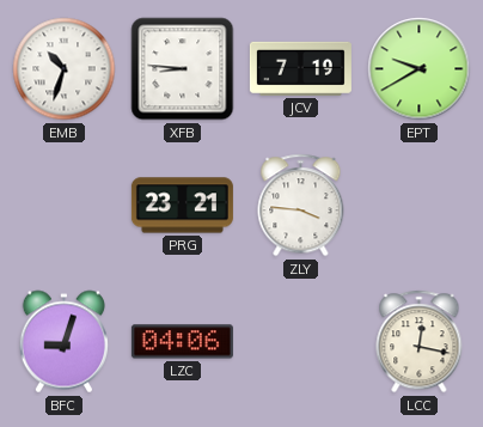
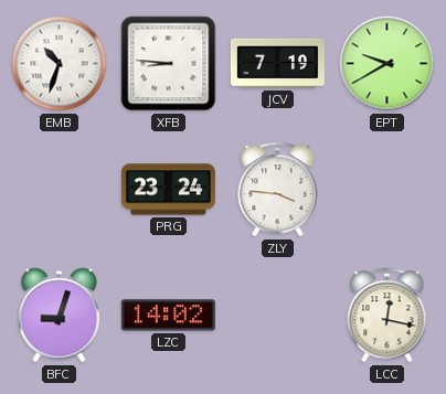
PRG: 23:21 -> 23:24
LZC: 04:06 -> 14:02
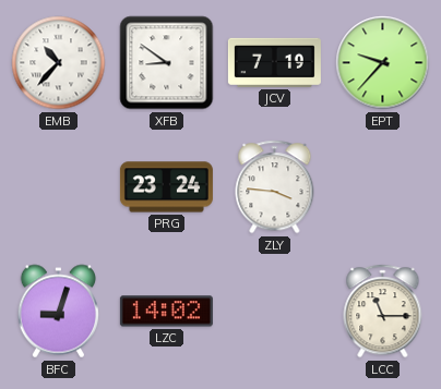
EMB: 10:33 -> 10:37
XFB: 8:46 -> 8:51
EPT: 9:40 -> 9:37
LCC: 12:17 -> 11:15
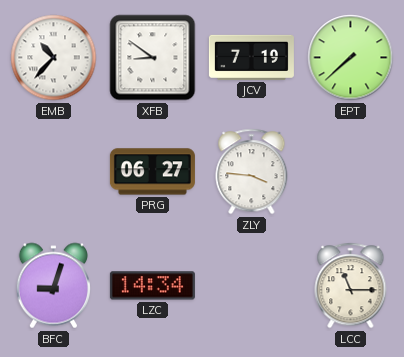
EPT: 9:37 -> 7:38
PRG: 23:24 -> 06:27
LZC: 14:02 -> 14:34
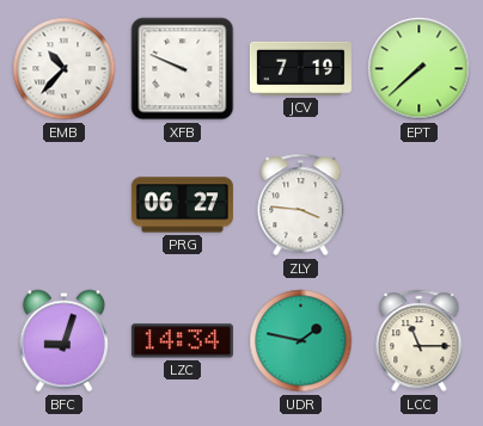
XFB: 8:51 -> 9:49
UDR: none -> 1:47
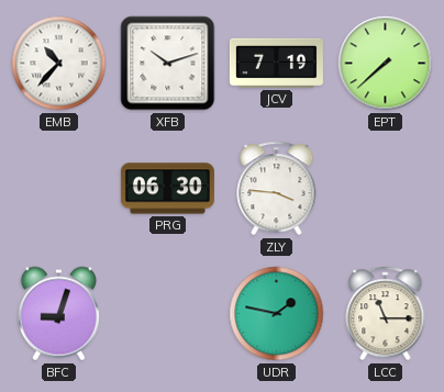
XFB: 9:49 -> 10:12
PRG: 06:27 -> 06:30
LZC: 14:34 -> none
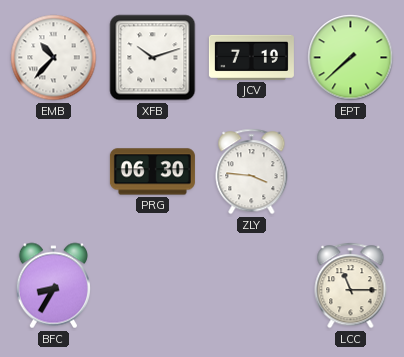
BFC: 9:03 -> 8:35
UDR: 1:47 -> none
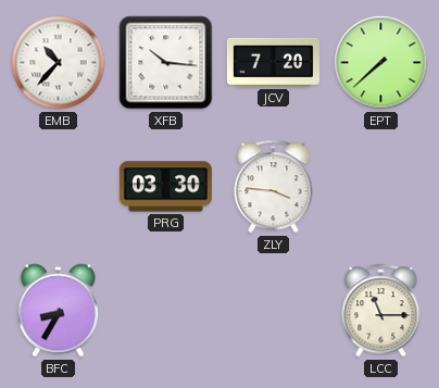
XFB: 10:12 -> 10:16
JCV: 7:19 -> 7:20
PRG: 06:30 -> 03:30
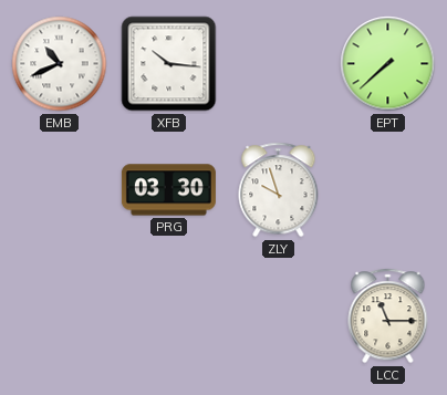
EMB: 10:37 -> 10:41
JCV: 7:20 -> none
ZLY: 3:46 -> 9:57
BFC: 8:35 -> none
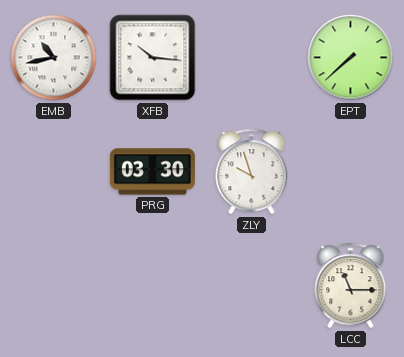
EMB: 10:41 -> 10:43
